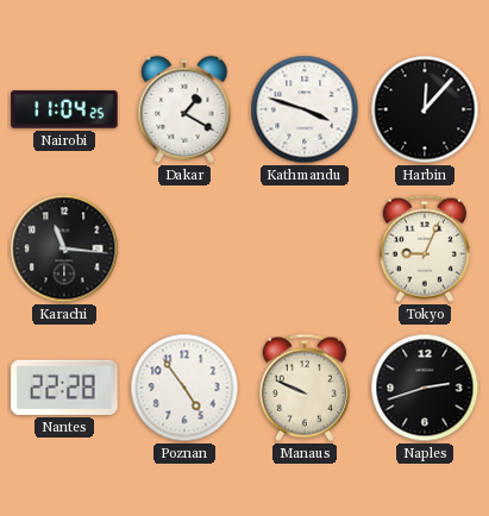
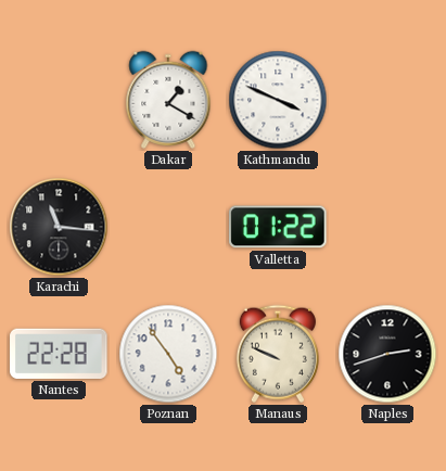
Nairobi: 11:04 -> none
Kathmandu: 3:48 -> 3:49
Harbin: 12:07 -> none
Valletta: none -> 01:22
Tokyo: 9:04 -> none
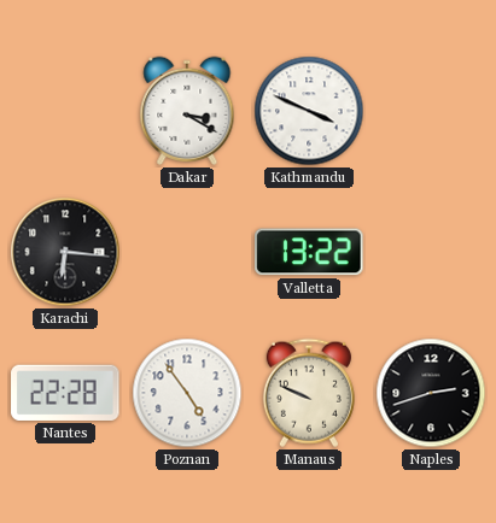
Dakar: 1:20 -> 3:20
Karachi: 11:16 -> 6:16
Valletta: 01:22 -> 13:22
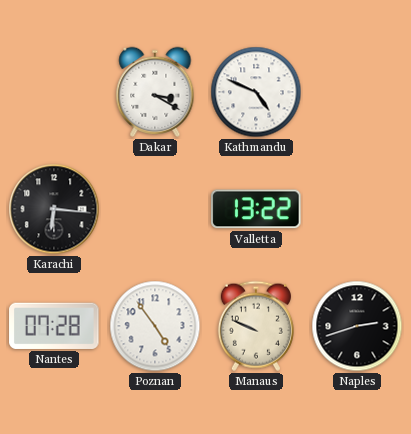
Kathmandu: 3:49 -> 4:49
Nantes: 22:28 -> 07:28
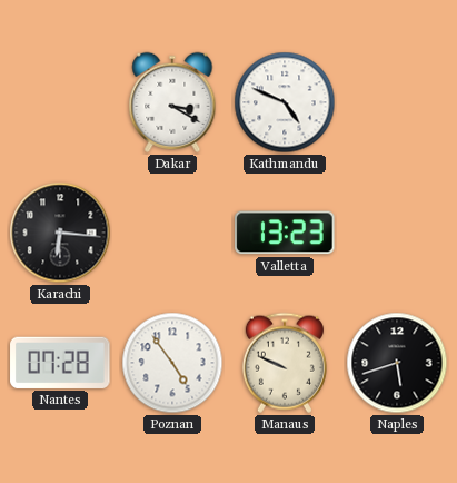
Valletta: 13:22 -> 13:23
Naples: 2:42 -> 5:42
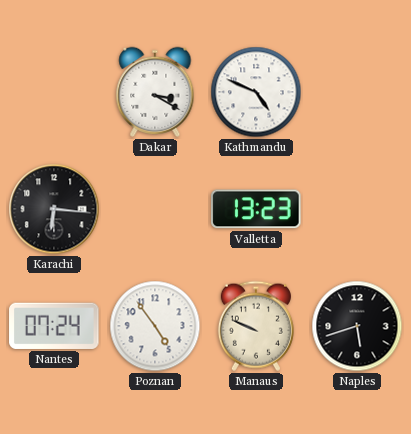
Nantes: 07:28 -> 07:24
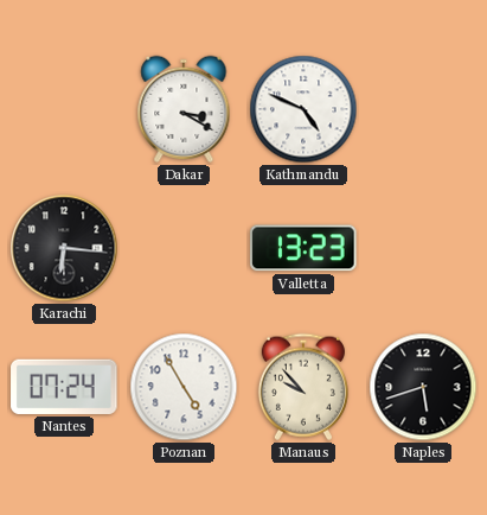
Poznan: 4:54 -> 4:55
Manaus: 9:49 -> 9:53
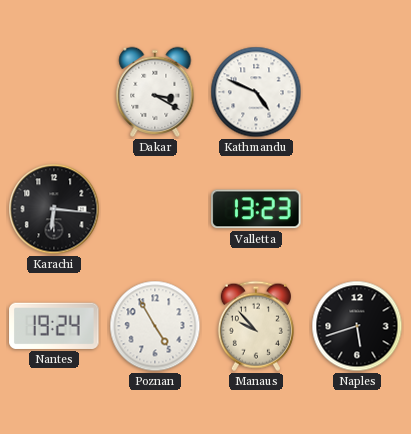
Nantes: 07:24 -> 19:24
